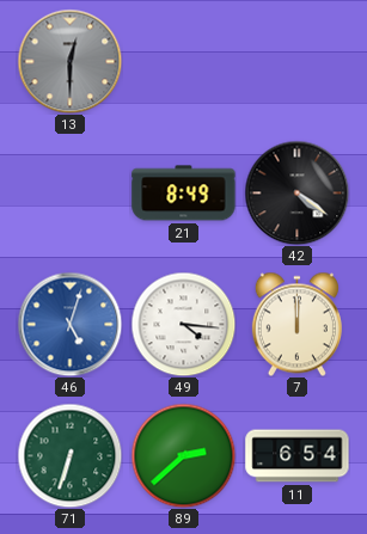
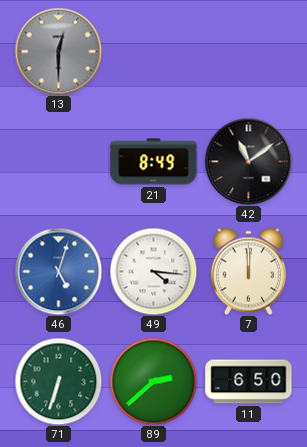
42: 4:21 -> 11:09
11: 6:54 -> 6:50
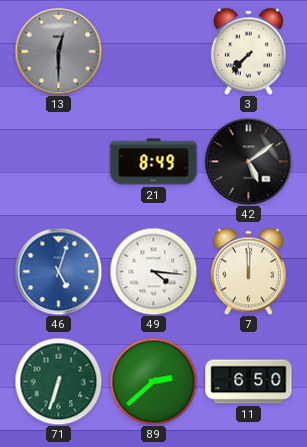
3: none -> 7:37
42: 11:09 -> 5:09
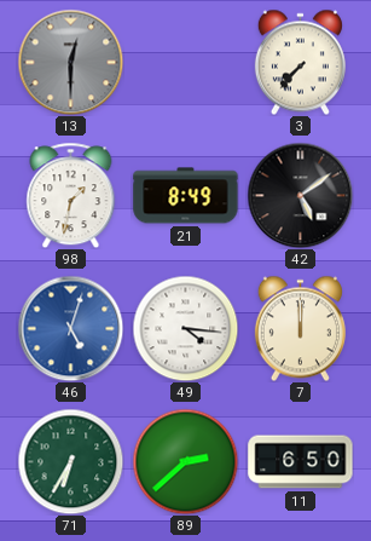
98: none -> 1:32
71: 6:33 -> 6:35
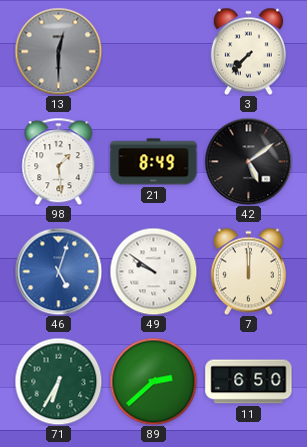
98: 1:32 -> 1:29
49: 4:16 -> 9:51
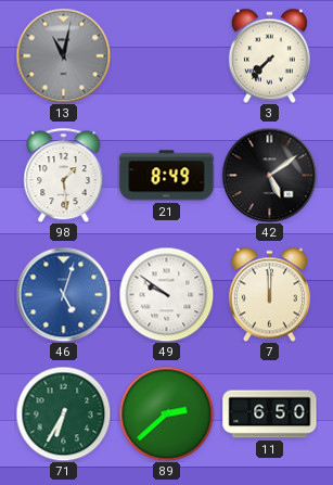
13: 12:30 -> 11:02
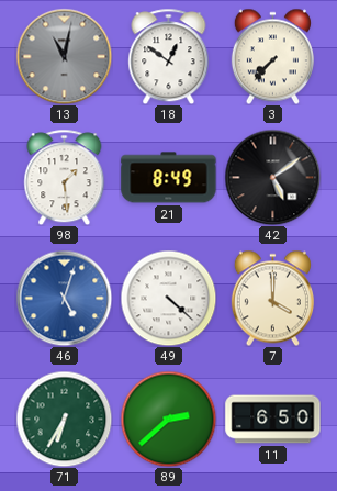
18: none -> 12:51
49: 9:51 -> 4:22
7: 12:00 -> 4:00
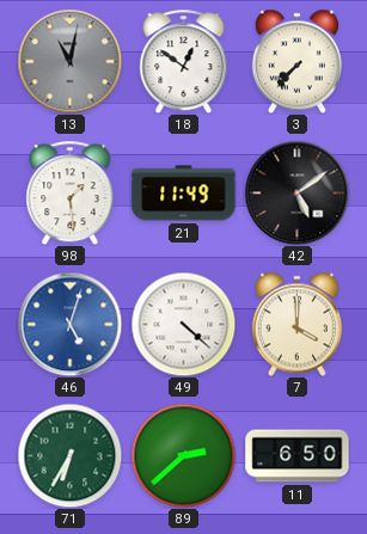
21: 8:49 -> 11:49
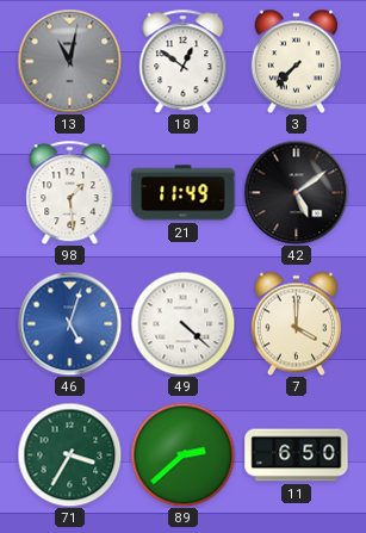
71: 6:35 -> 3:35
